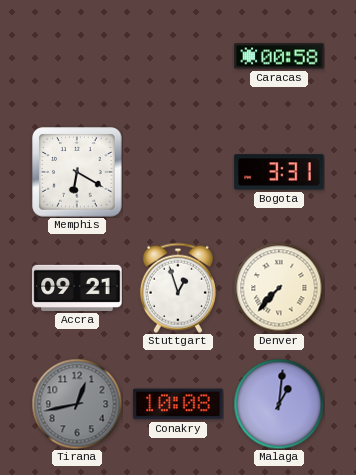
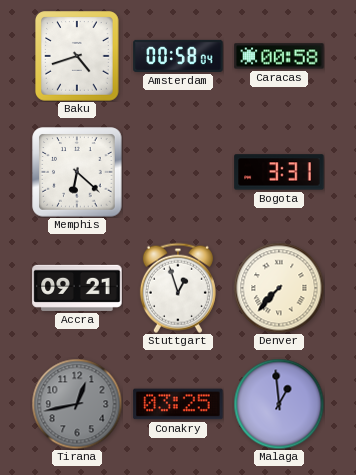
Baku: none -> 4:42
Amsterdam: none -> 00:58
Memphis: 6:20 -> 6:22
Conakry: 10:08 -> 03:25
Malaga: 1:01 -> 12:59
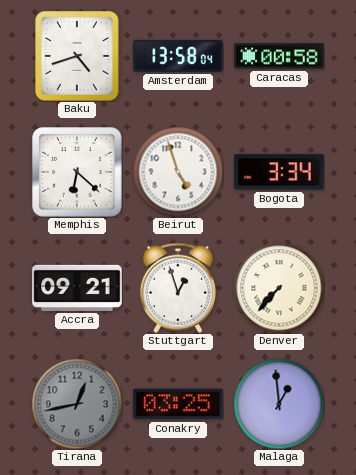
Amsterdam: 00:58 -> 13:58
Beirut: none -> 4:57
Bogota: 3:31 -> 3:34
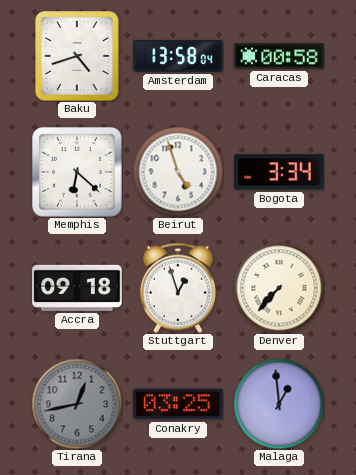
Accra: 09:21 -> 09:18
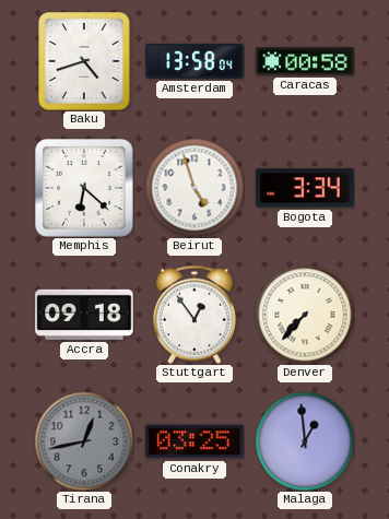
Stuttgart: 12:57 -> 12:54
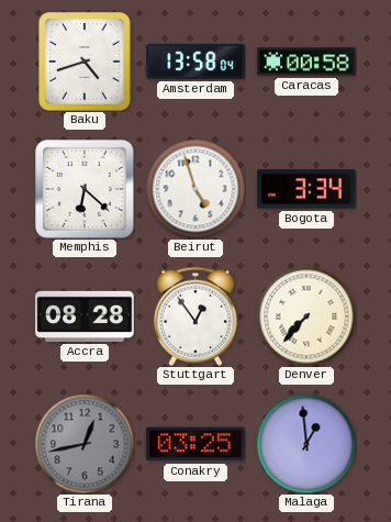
Accra: 09:18 -> 08:28
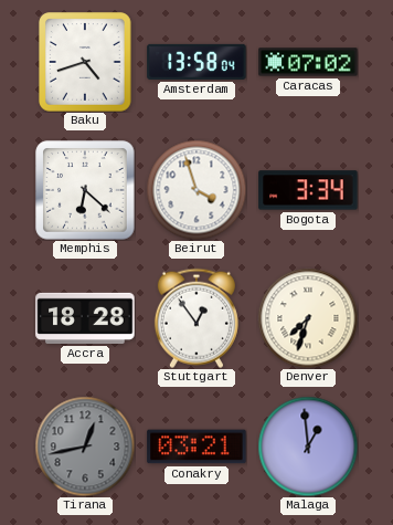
Caracas: 00:58 -> 07:02
Beirut: 4:57 -> 3:57
Accra: 08:28 -> 18:28
Denver: 7:37 -> 7:33
Conakry: 03:25 -> 03:21
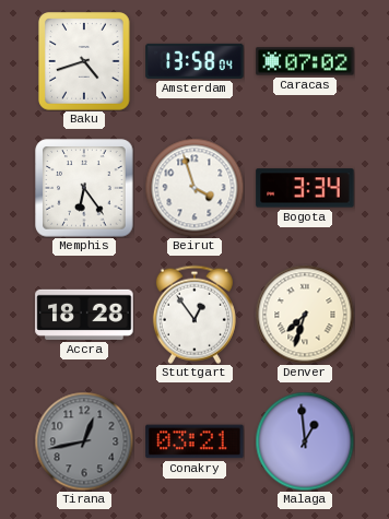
Memphis: 6:22 -> 6:24
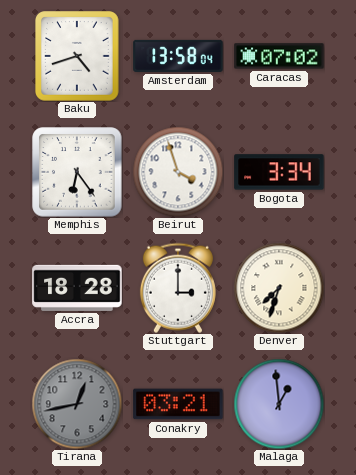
Stuttgart: 12:54 -> 3:00
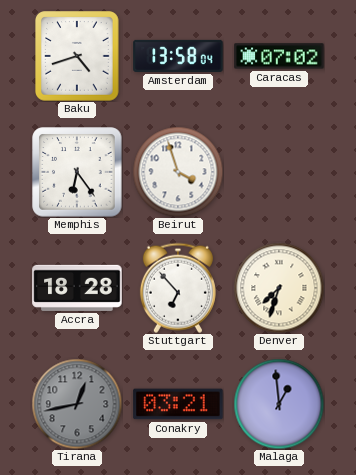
Bogota: 3:34 -> none
Stuttgart: 3:00 -> 6:53
